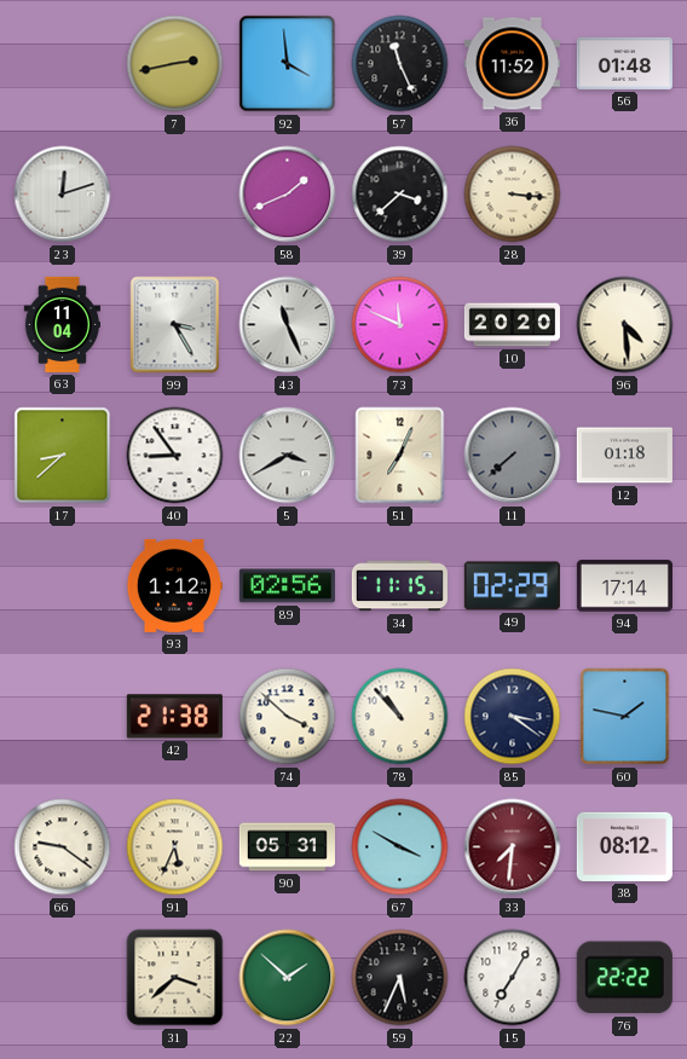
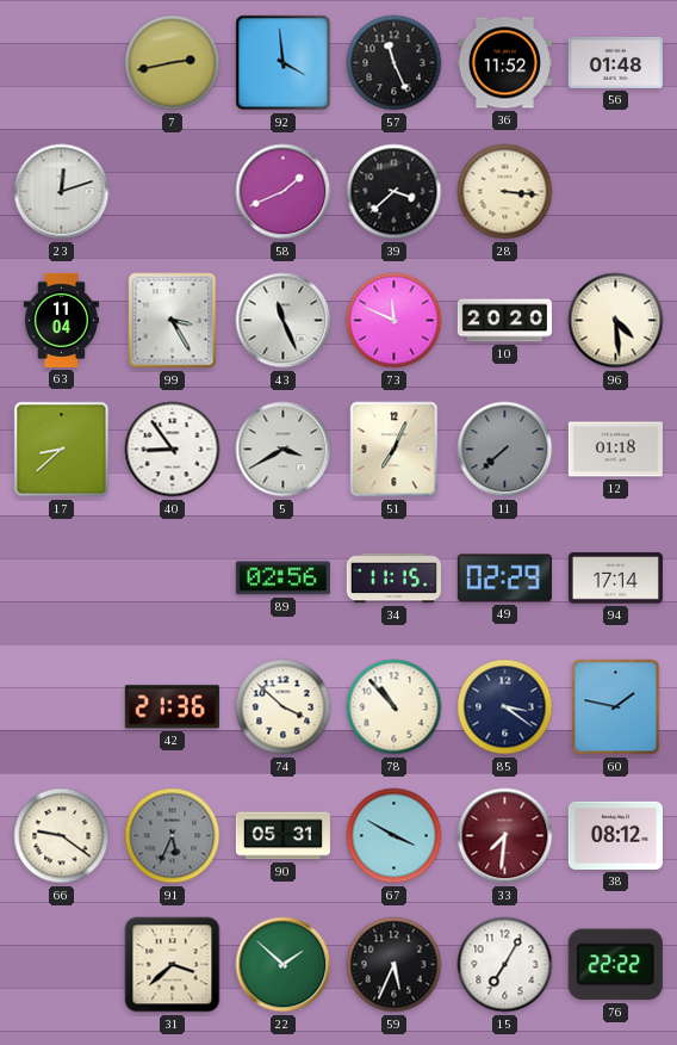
93: 1:12 -> none
42: 21:38 -> 21:36
91 dial: cream -> grey
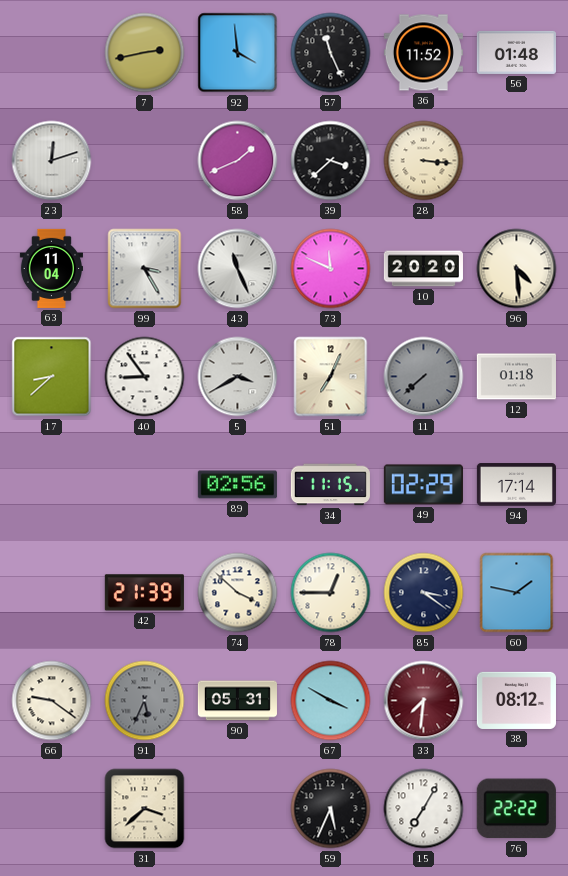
42: 21:36 -> 21:39
78: 10:53 -> 12:45
22: 1:52 -> none
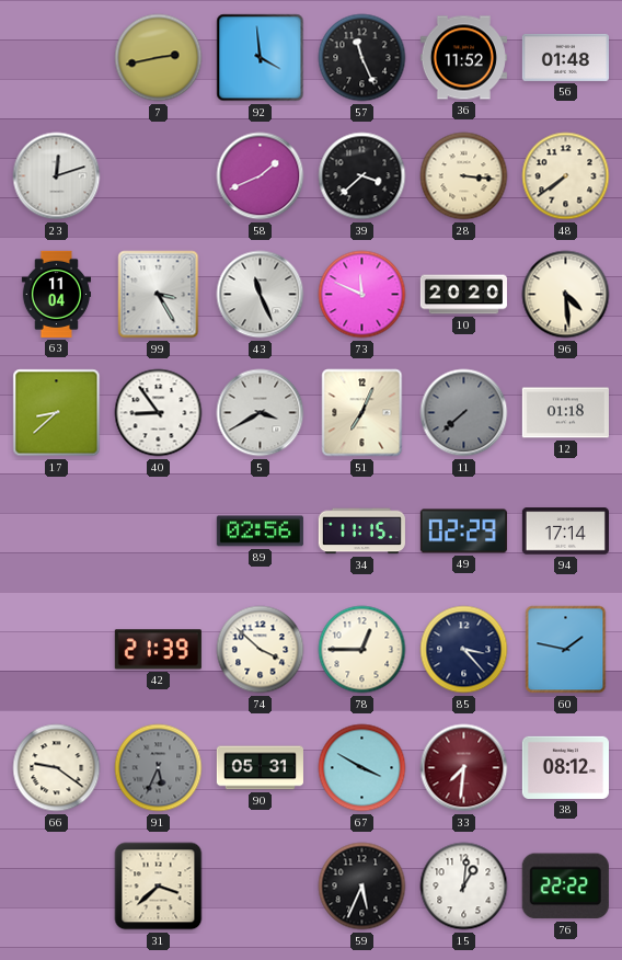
48: none -> 7:39
85: 3:21 -> 3:23
15: 7:05 -> 1:01
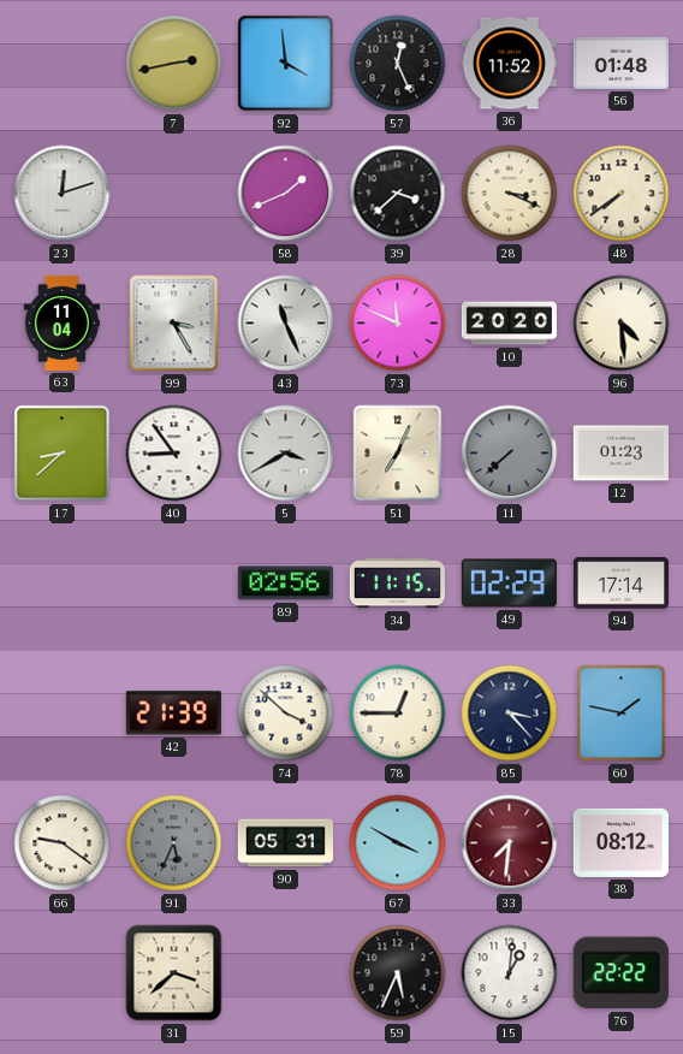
57: 11:26 -> 12:26
28: 3:16 -> 3:19
12: 01:18 -> 01:23
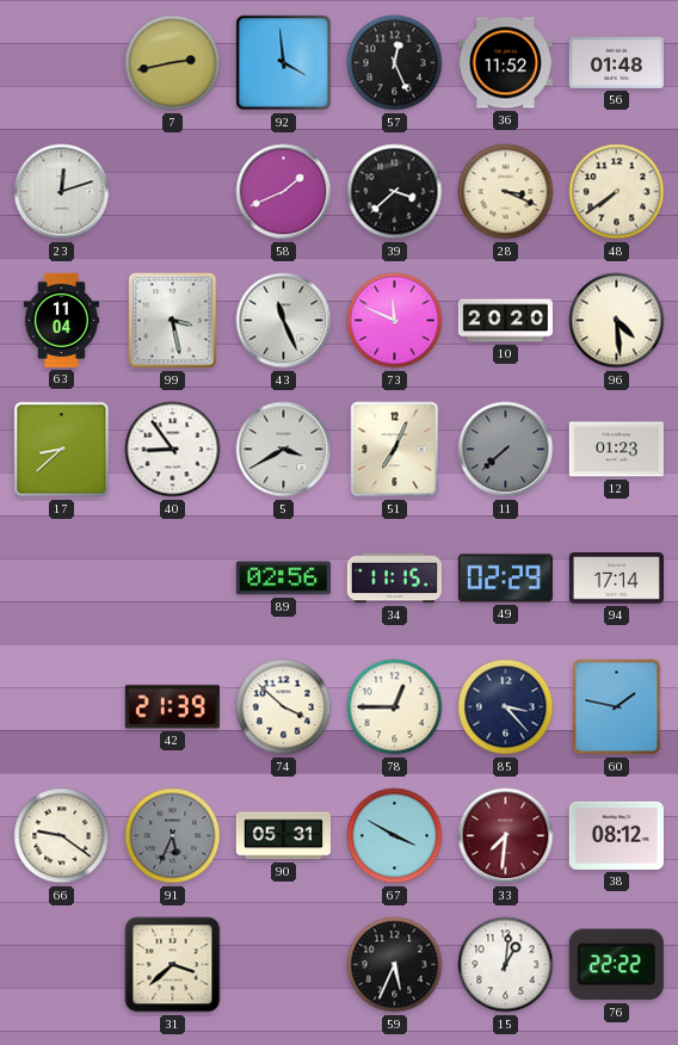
99: 3:25 -> 3:28
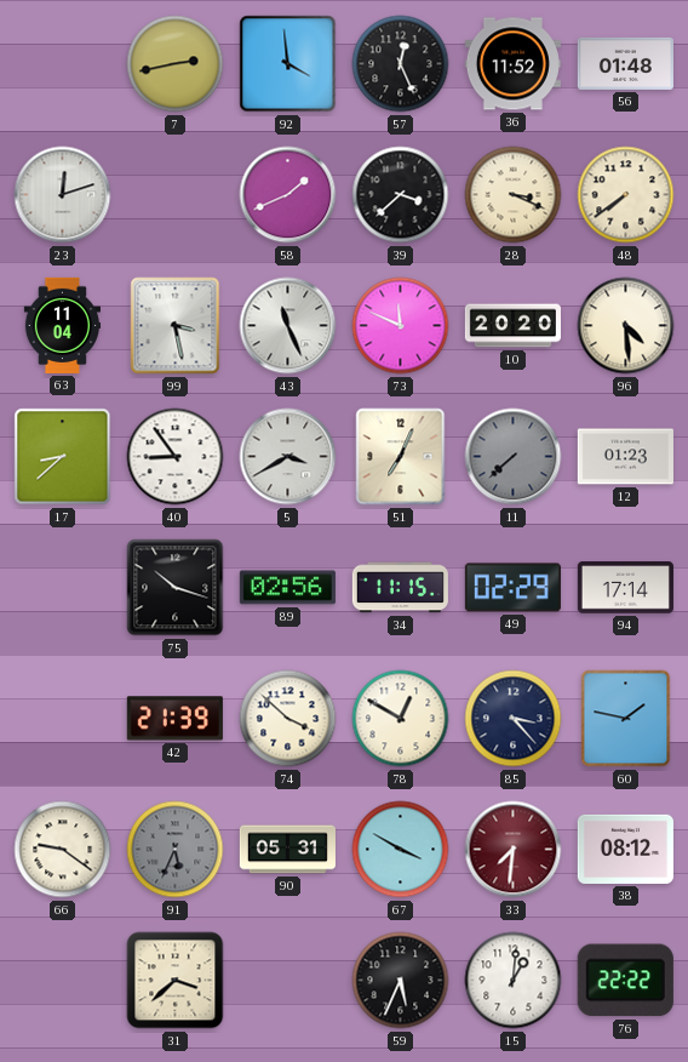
75: none -> 10:18
78: 12:45 -> 12:50
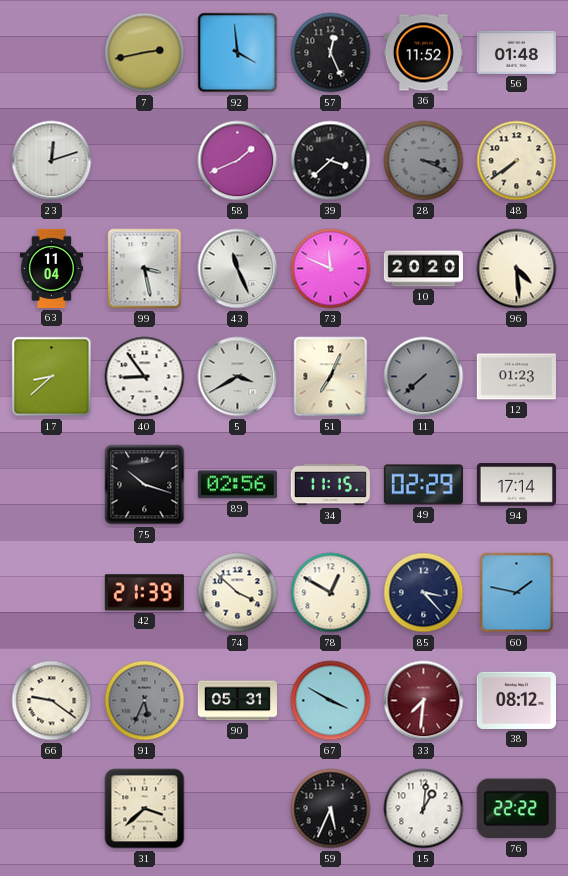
28 dial: cream -> grey
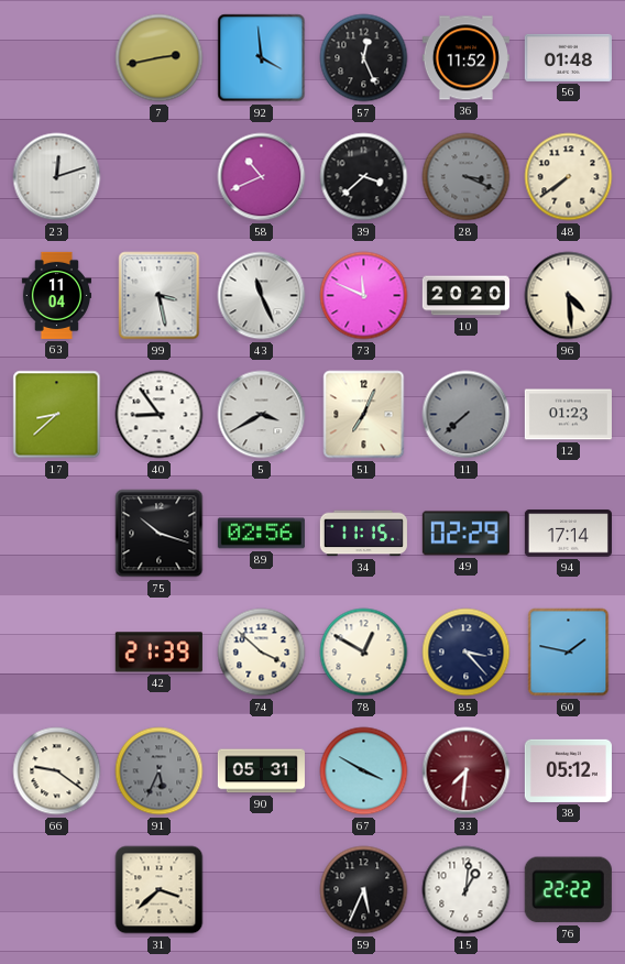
58: 1:41 -> 10:41
38: 08:12 -> 05:12
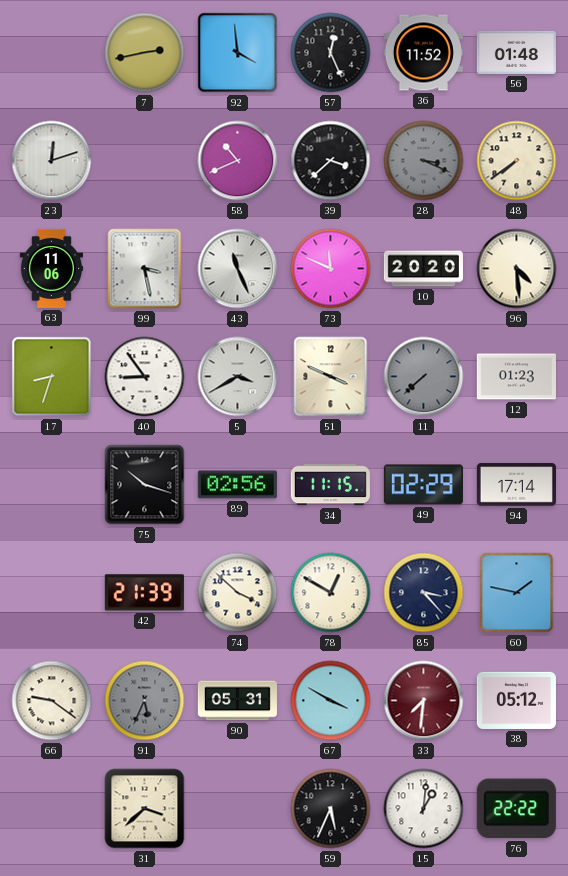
63: 11:04 -> 11:06
17: 8:38 -> 8:33
51: 7:04 -> 3:49
